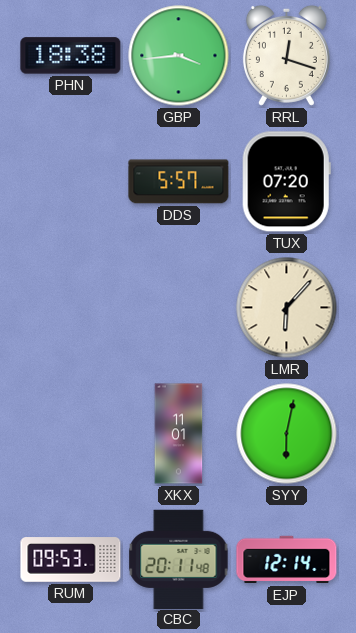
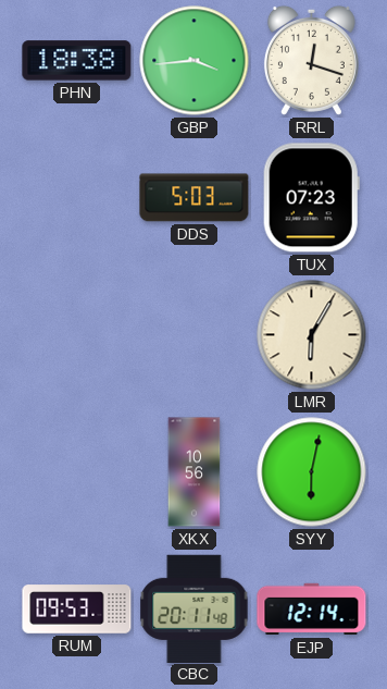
DDS: 5:57 -> 5:03
TUX: 07:20 -> 07:23
LMR: 6:07 -> 6:05
XKX: 11:01 -> 10:56
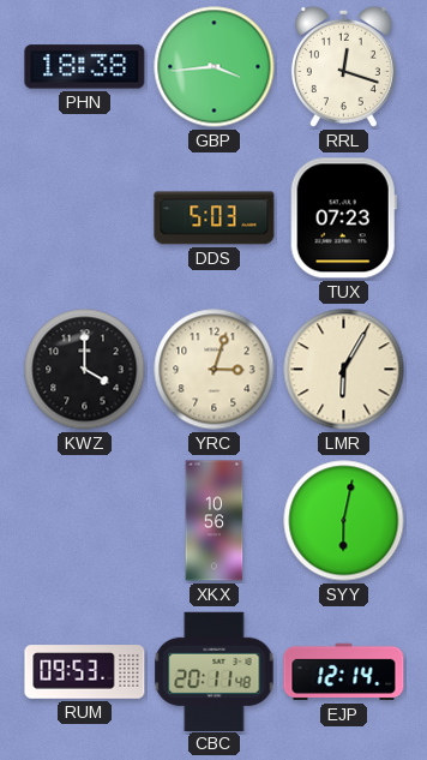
KWZ: none -> 4:00
YRC: none -> 3:03
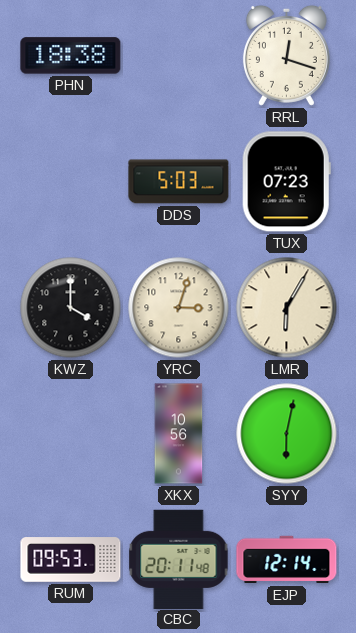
GBP: 3:44 -> none
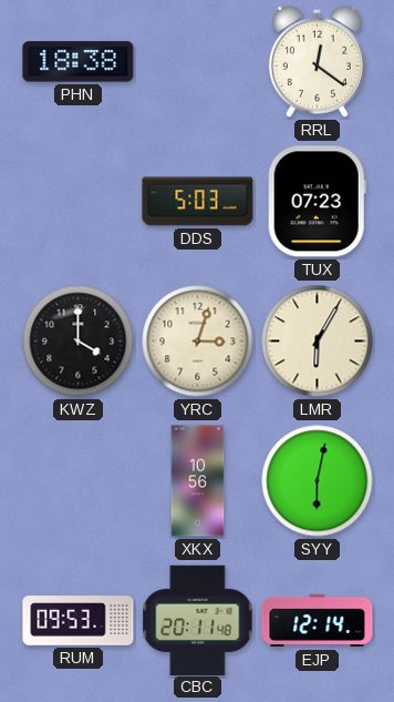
RRL: 12:18 -> 12:21
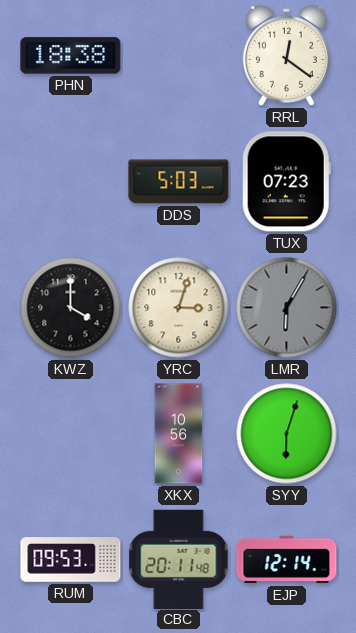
LMR dial: cream -> grey
SYY: 6:02 -> 6:03
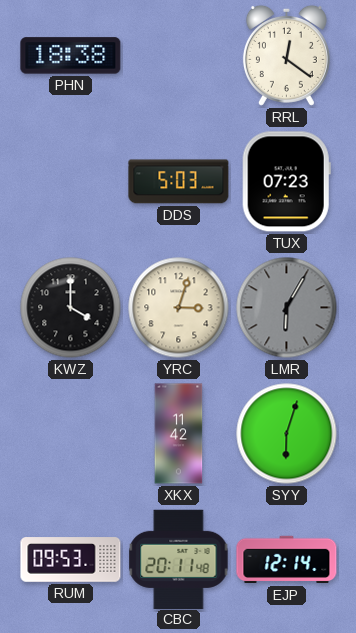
XKX: 10:56 -> 11:42
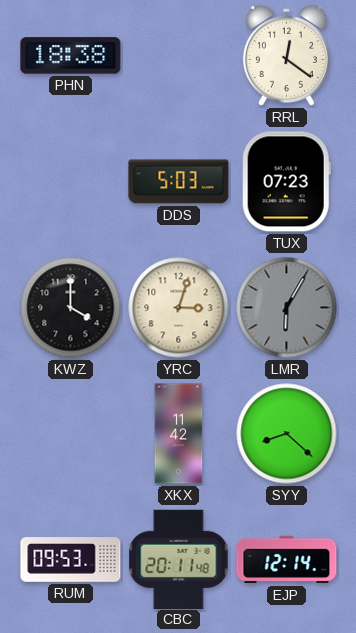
SYY: 6:03 -> 8:22
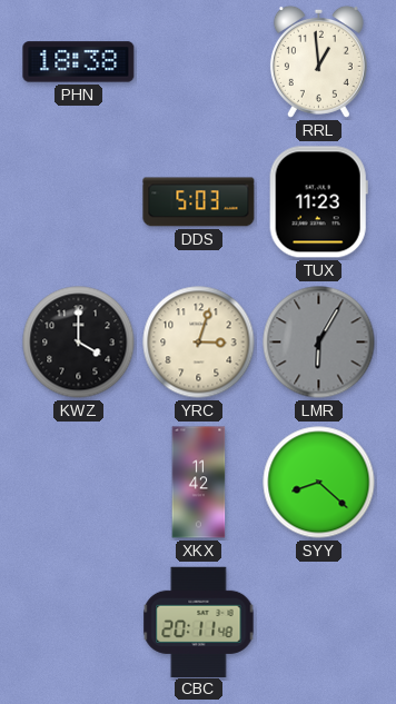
RRL: 12:21 -> 12:59
TUX: 07:23 -> 11:23
RUM: 09:53 -> none
EJP: 12:14 -> none
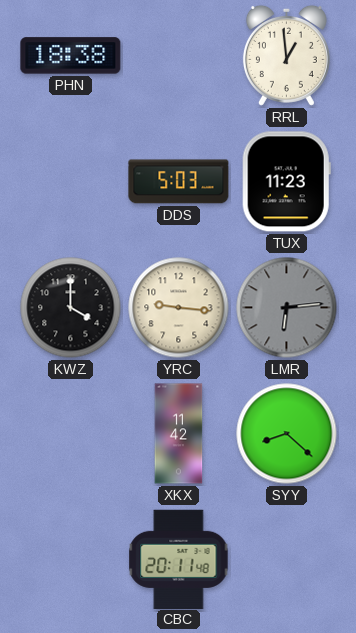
YRC: 3:03 -> 9:16
LMR: 6:05 -> 6:14
